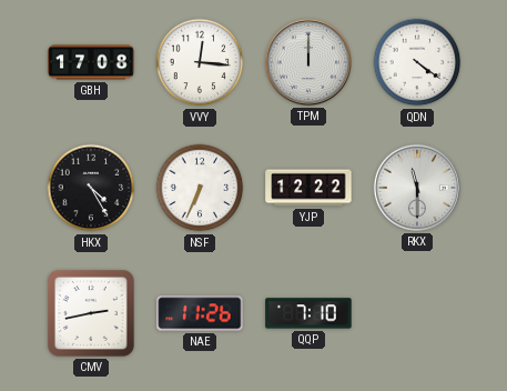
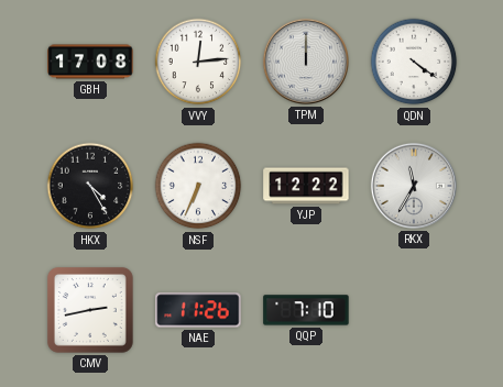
VVY: 12:16 -> 12:14
RKX: 11:30 -> 11:35
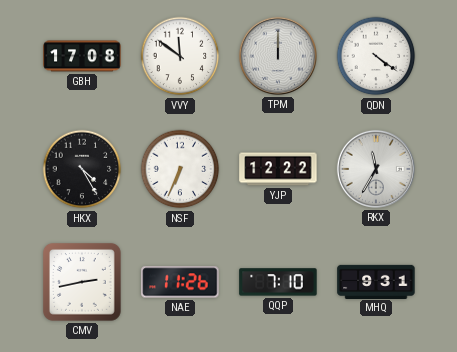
VVY: 12:14 -> 11:51
MHQ: none -> 9:31
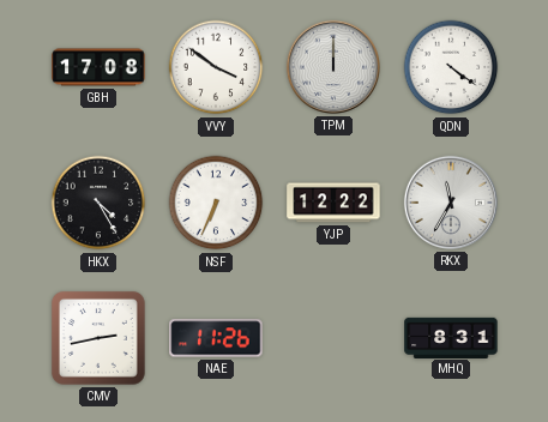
VVY: 11:51 -> 3:51
QQP: 7:10 -> none
MHQ: 9:31 -> 8:31
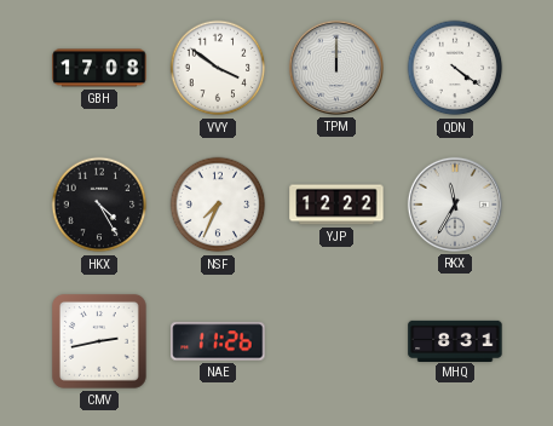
NSF: 6:34 -> 7:34
